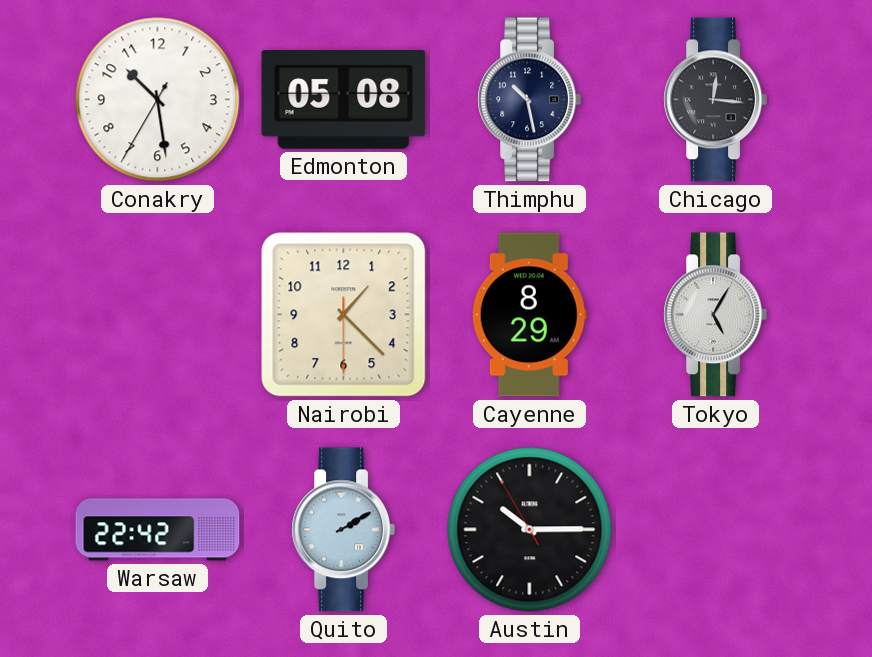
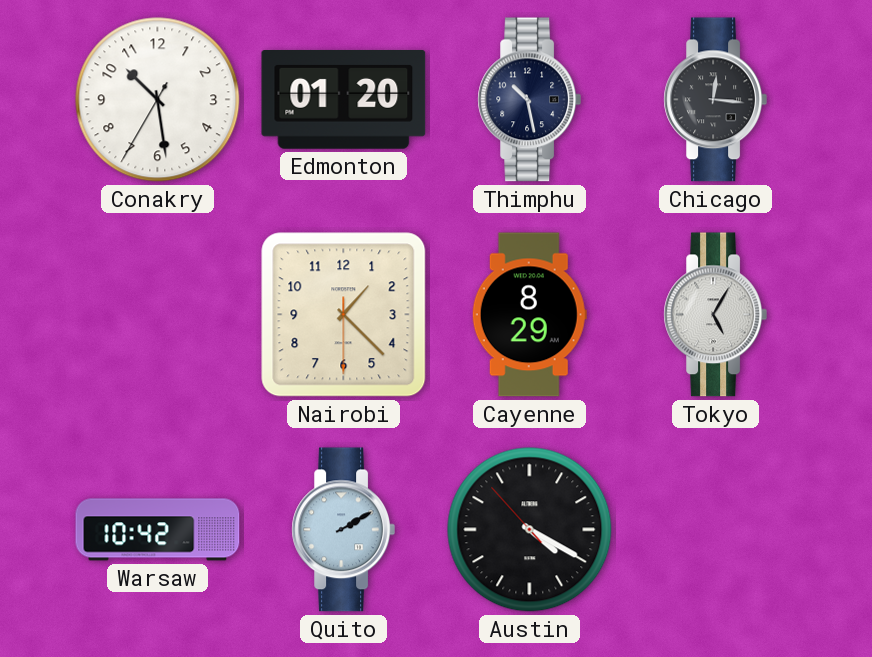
Edmonton: 05:08 -> 01:20
Warsaw: 22:42 -> 10:42
Austin: 10:14 -> 4:19
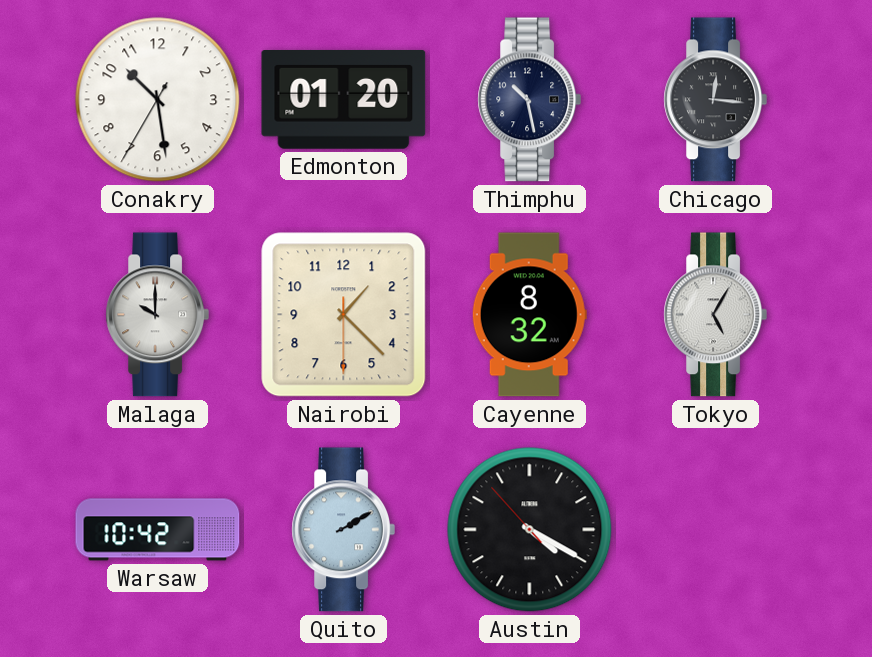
Malaga: none -> 10:00
Cayenne: 8:29 -> 8:32
